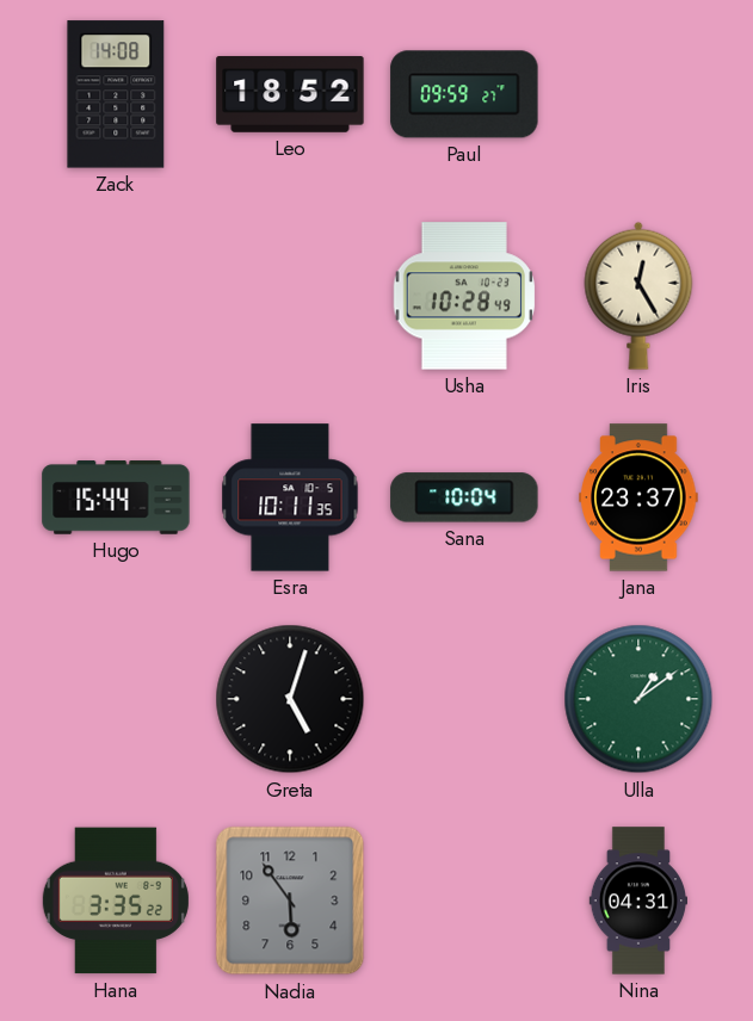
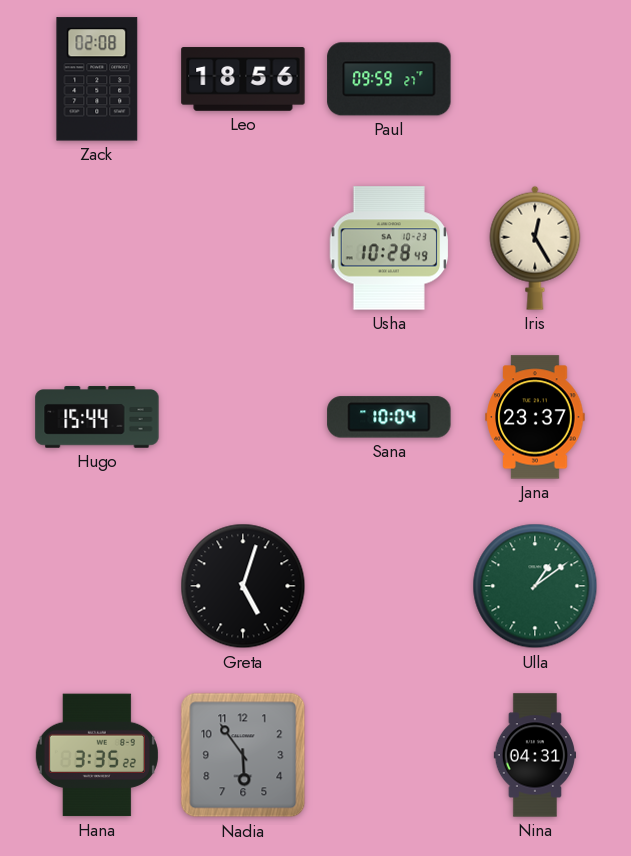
Zack: 14:08 -> 02:08
Leo: 18:52 -> 18:56
Esra: 10:11 -> none
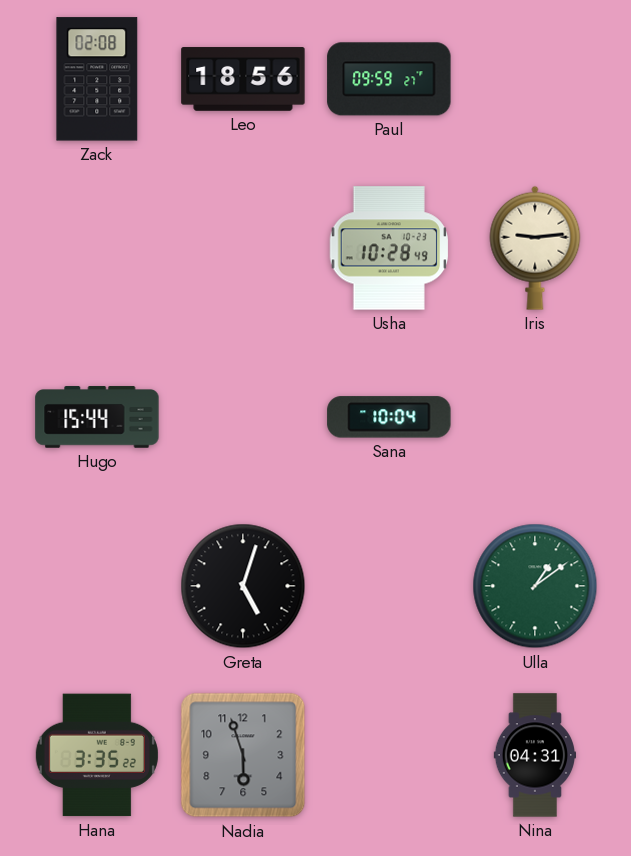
Iris: 12:25 -> 9:14
Jana: 23:37 -> none
Nadia: 5:54 -> 5:57
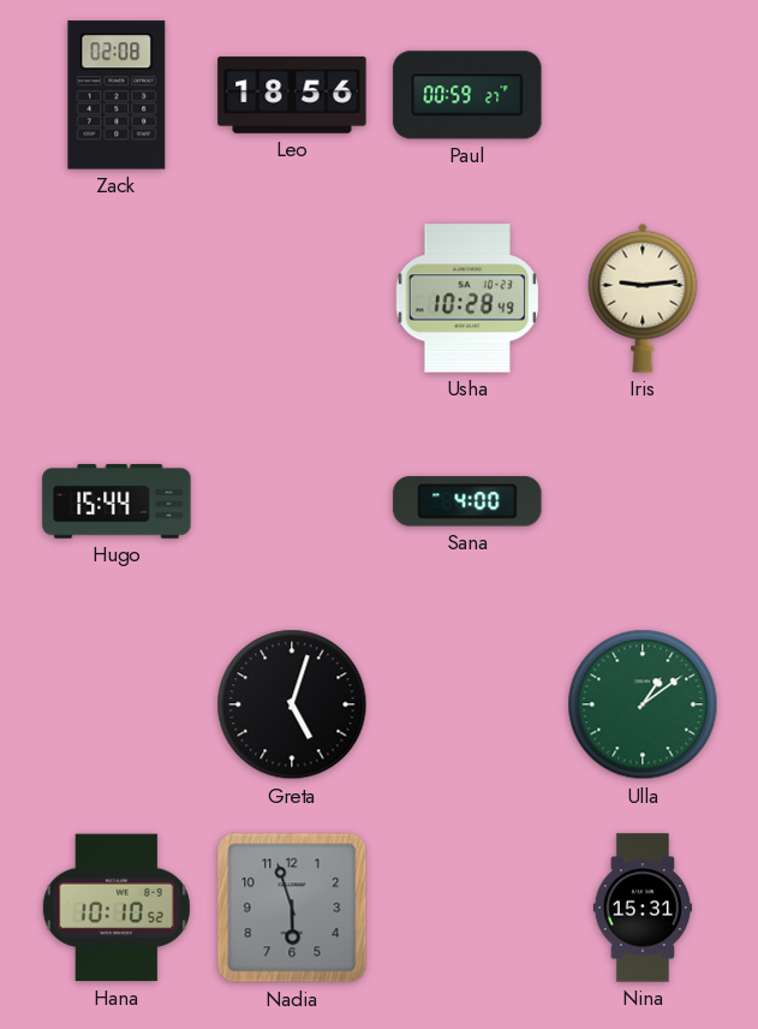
Paul: 09:59 -> 00:59
Sana: 10:04 -> 4:00
Hana: 3:35 -> 10:10
Nina: 04:31 -> 15:31
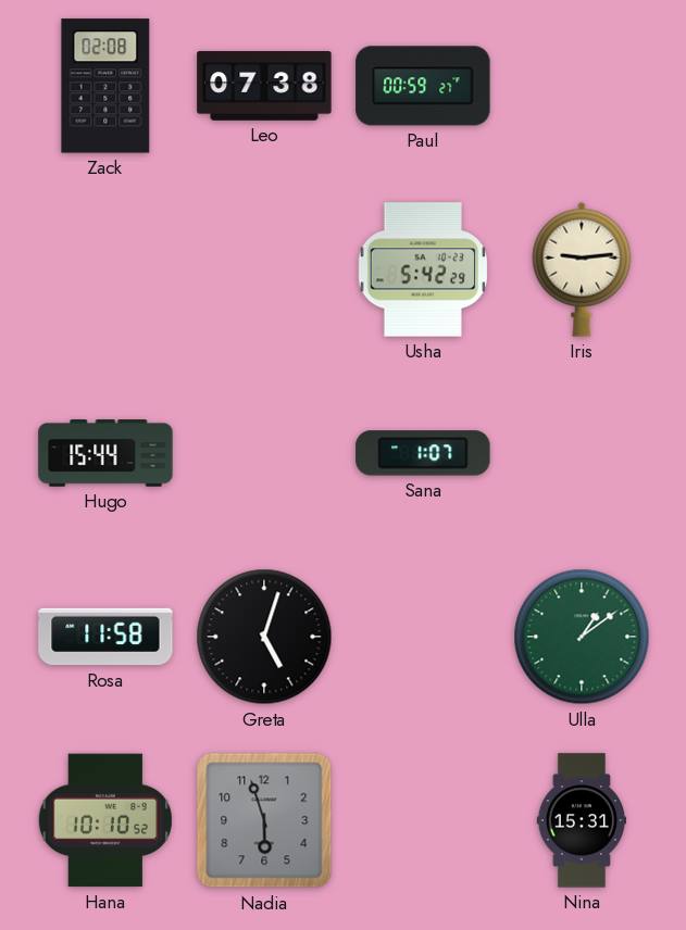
Leo: 18:56 -> 07:38
Usha: 10:28 -> 5:42
Sana: 4:00 -> 1:07
Rosa: none -> 11:58
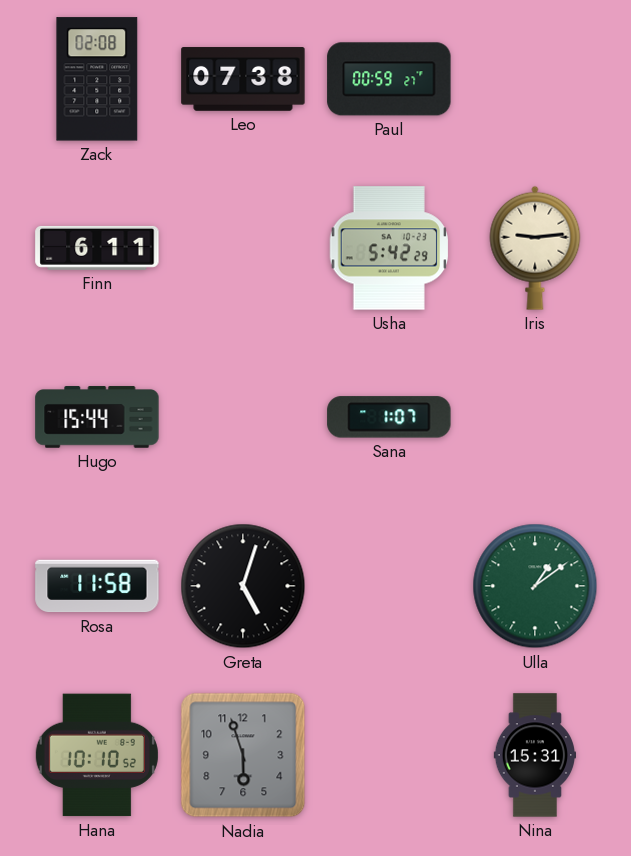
Finn: none -> 6:11
